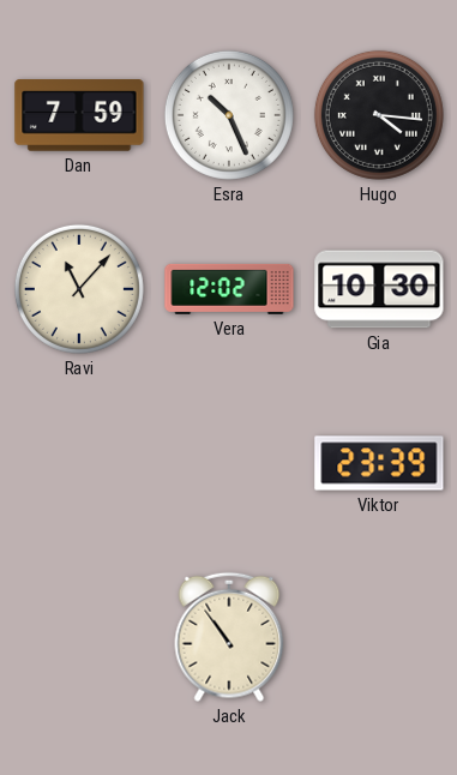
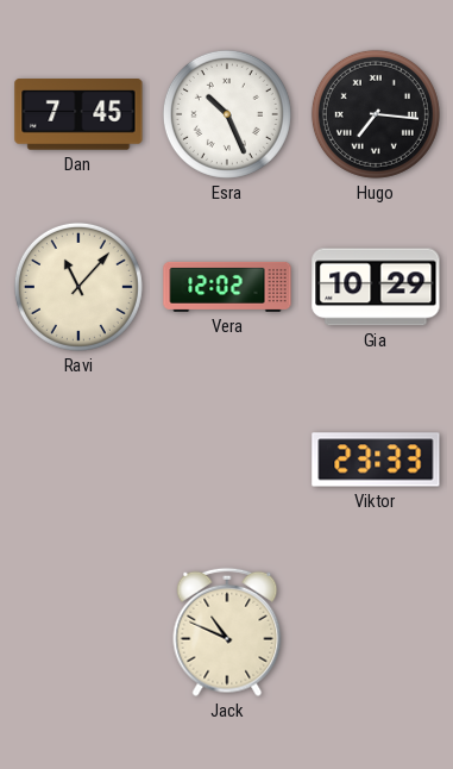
Dan: 7:59 -> 7:45
Hugo: 4:16 -> 7:16
Gia: 10:30 -> 10:29
Viktor: 23:39 -> 23:33
Jack: 10:54 -> 10:49
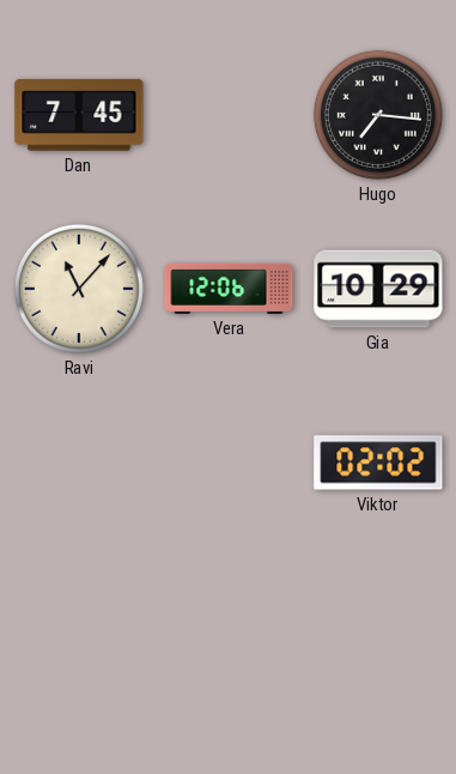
Esra: 10:26 -> none
Vera: 12:02 -> 12:06
Viktor: 23:33 -> 02:02
Jack: 10:49 -> none
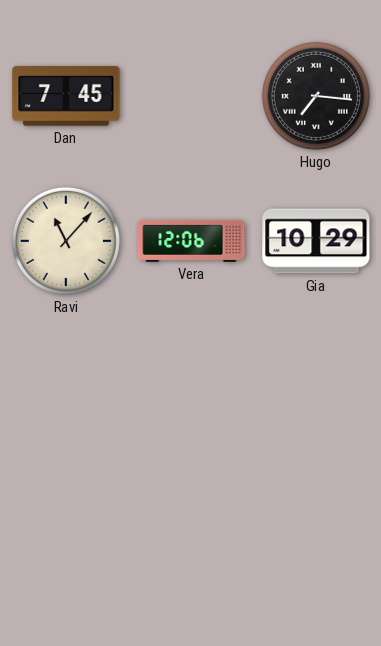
Viktor: 02:02 -> none
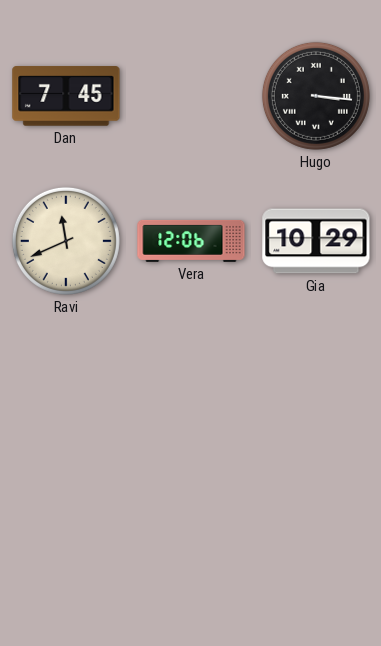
Hugo: 7:16 -> 3:16
Ravi: 11:07 -> 11:41
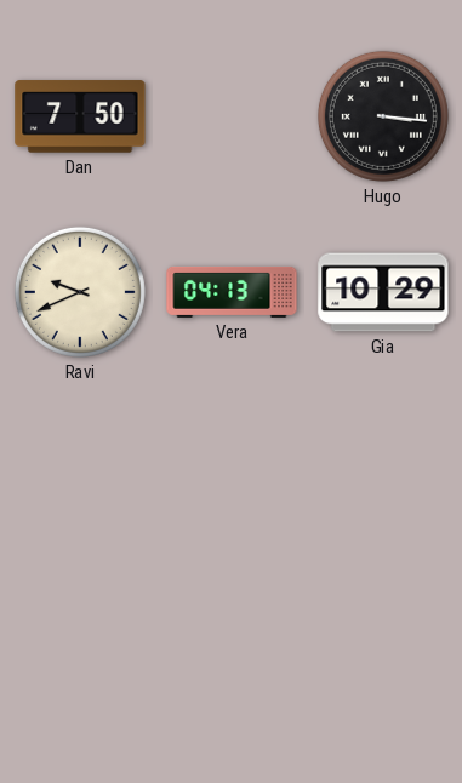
Dan: 7:45 -> 7:50
Ravi: 11:41 -> 9:41
Vera: 12:06 -> 04:13
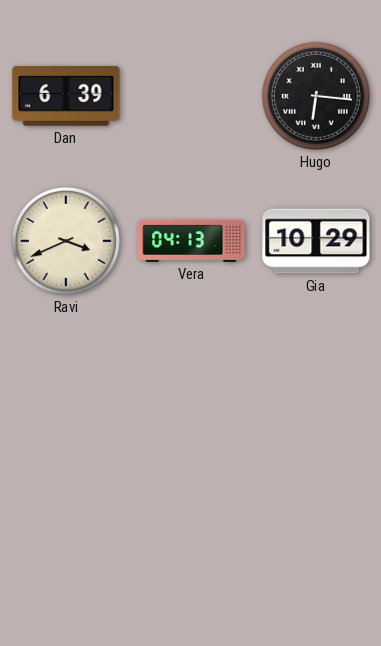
Dan: 7:50 -> 6:39
Hugo: 3:16 -> 6:16
Ravi: 9:41 -> 3:41
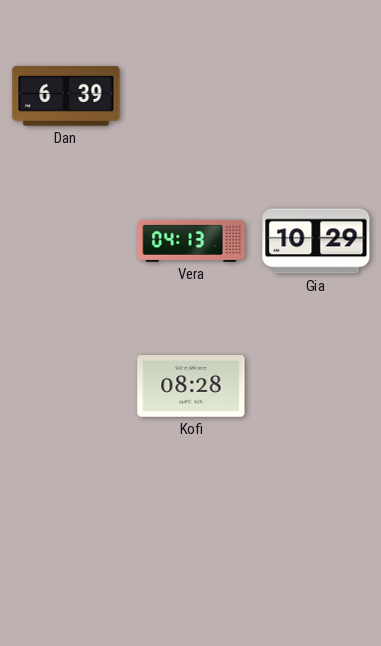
Hugo: 6:16 -> none
Ravi: 3:41 -> none
Kofi: none -> 08:28
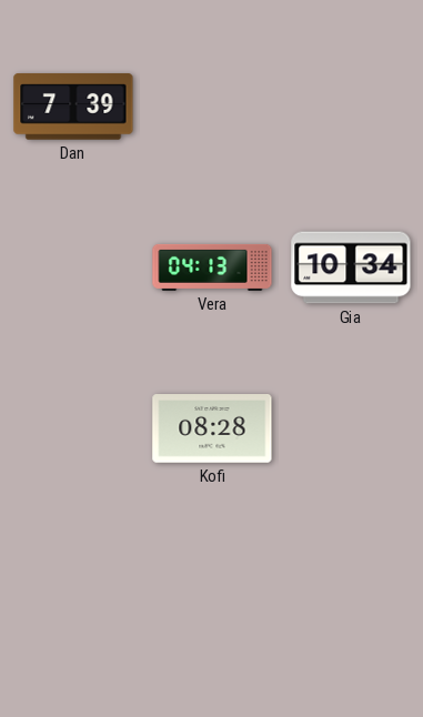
Dan: 6:39 -> 7:39
Gia: 10:29 -> 10:34
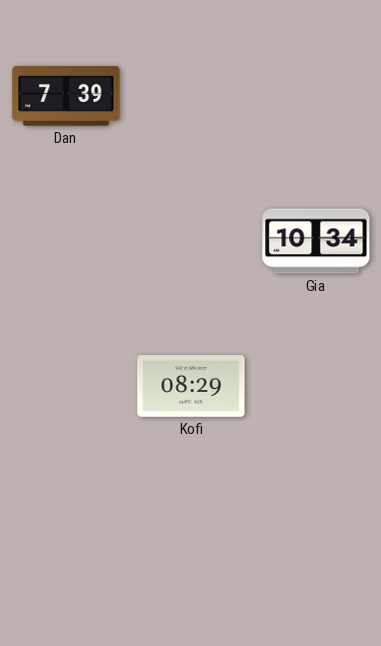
Vera: 04:13 -> none
Kofi: 08:28 -> 08:29
